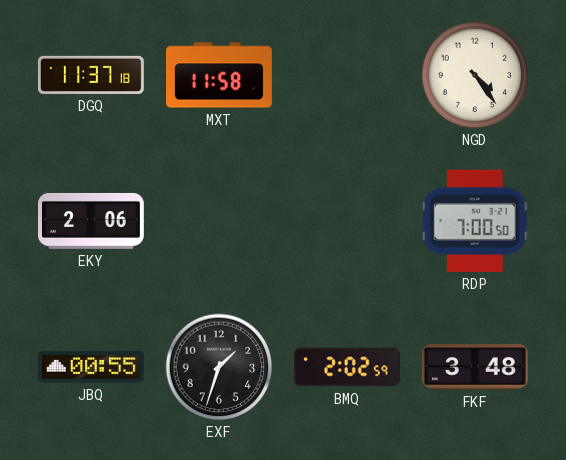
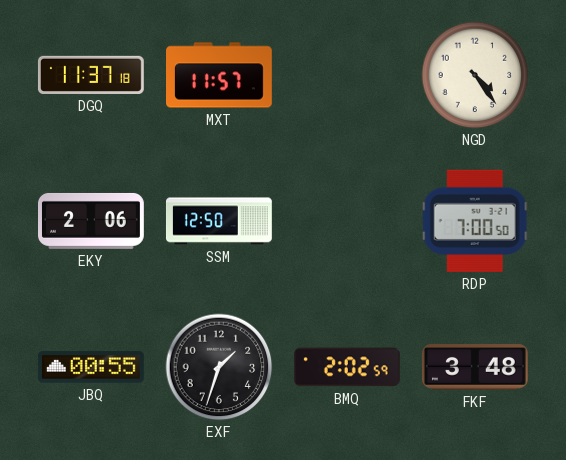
MXT: 11:58 -> 11:57
SSM: none -> 12:50
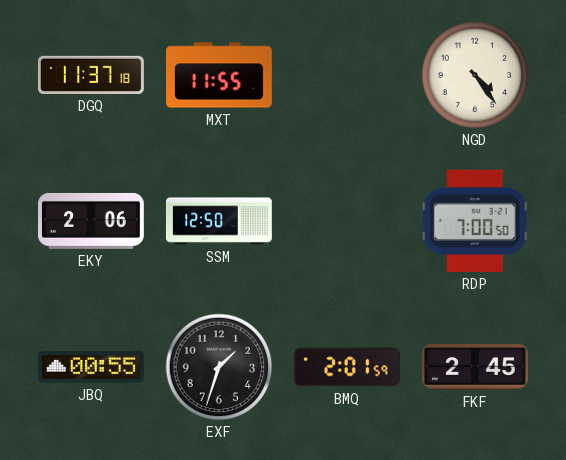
MXT: 11:57 -> 11:55
BMQ: 2:02 -> 2:01
FKF: 3:48 -> 2:45
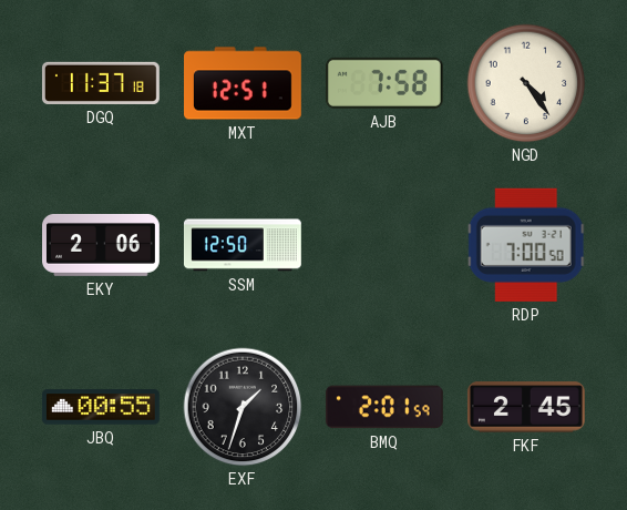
MXT: 11:55 -> 12:51
AJB: none -> 7:58
